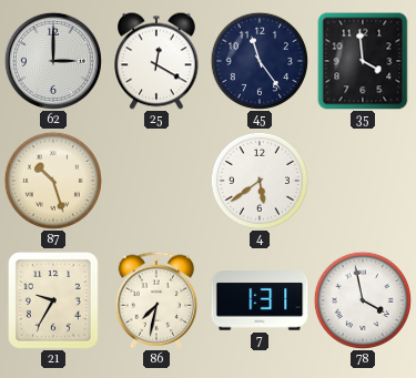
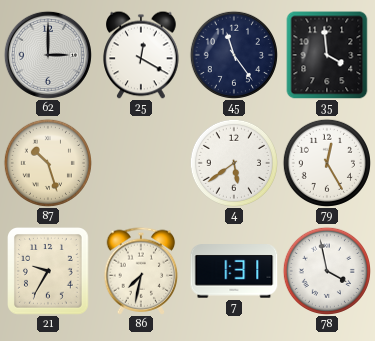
79: none -> 12:25
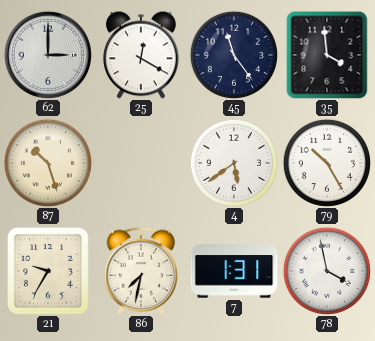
79: 12:25 -> 10:25
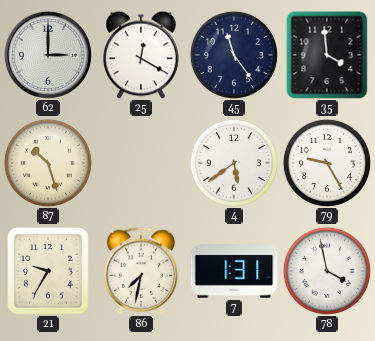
79: 10:25 -> 9:25
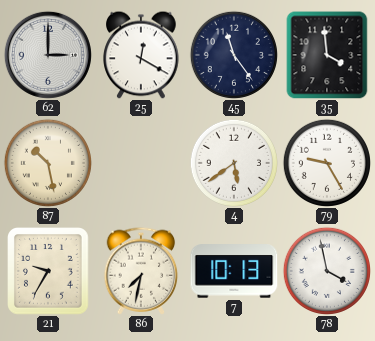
87: 10:27 -> 10:28
7: 1:31 -> 10:13
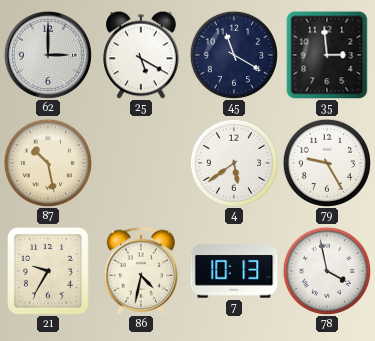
25: 12:20 -> 5:20
45: 11:24 -> 11:20
35: 3:59 -> 2:59
86: 7:32 -> 4:32
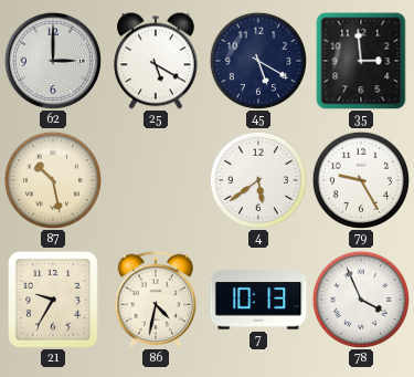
45: 11:20 -> 5:20
78: 3:58 -> 3:56
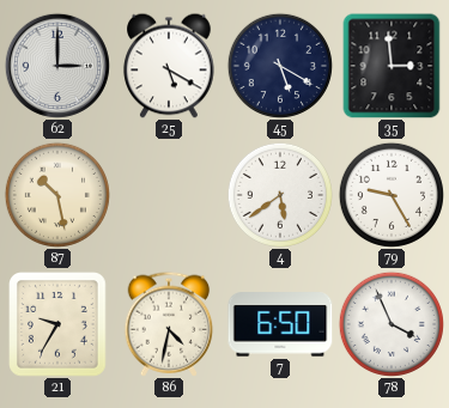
7: 10:13 -> 6:50
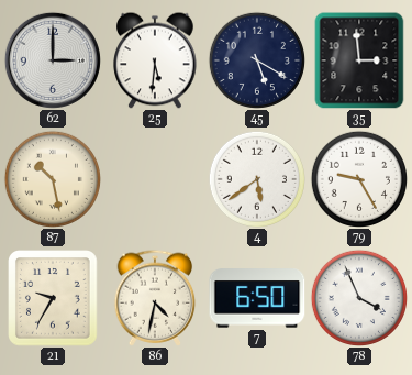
25: 5:20 -> 5:31
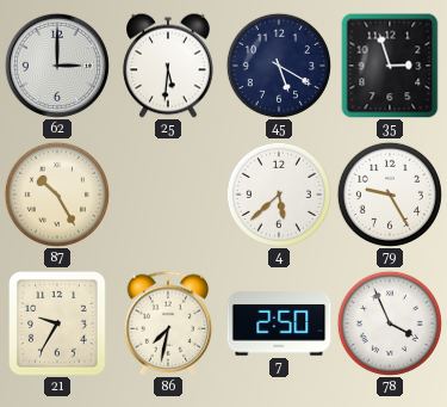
35: 2:59 -> 2:57
87: 10:28 -> 10:25
4: 5:39 -> 5:38
86: 4:32 -> 7:32
7: 6:50 -> 2:50
